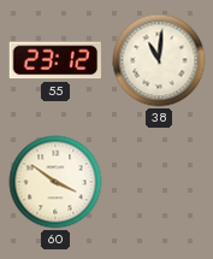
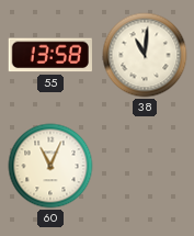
55: 23:12 -> 13:58
60: 3:51 -> 11:04
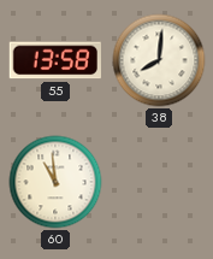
38: 11:01 -> 8:01
60: 11:04 -> 10:59
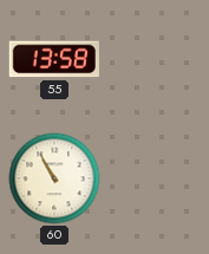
38: 8:01 -> none
60: 10:59 -> 10:55
